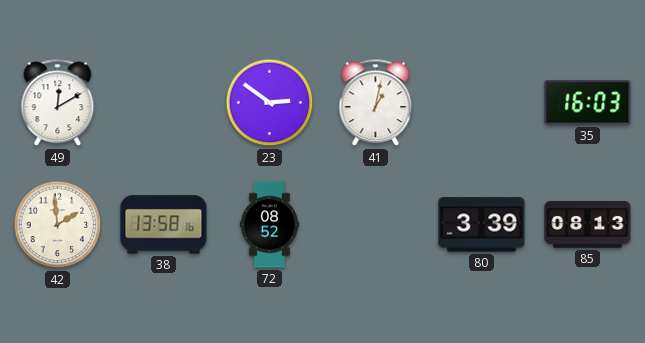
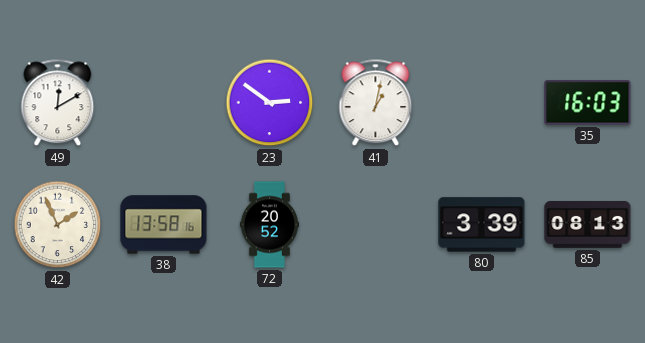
42: 1:59 -> 1:56
72: 08:52 -> 20:52
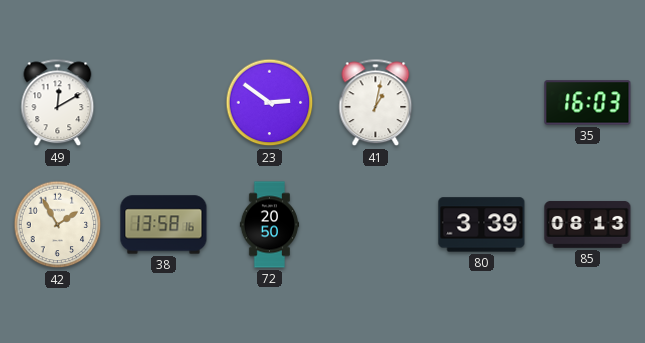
42: 1:56 -> 1:55
72: 20:52 -> 20:50
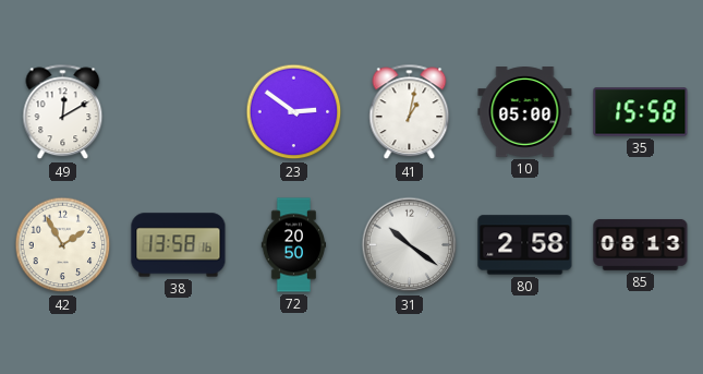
10: none -> 05:00
35: 16:03 -> 15:58
31: none -> 10:21
80: 3:39 -> 2:58
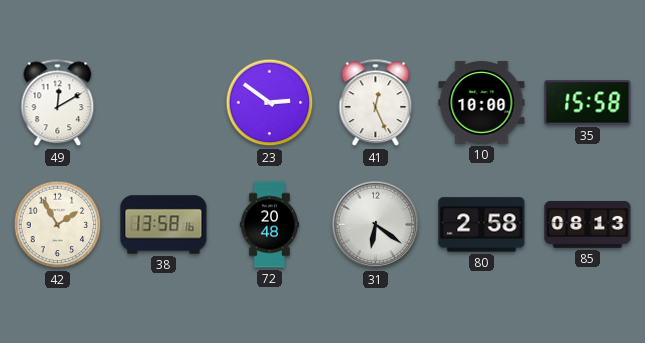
41: 1:02 -> 12:26
10: 05:00 -> 10:00
72: 20:50 -> 20:48
31: 10:21 -> 6:21
